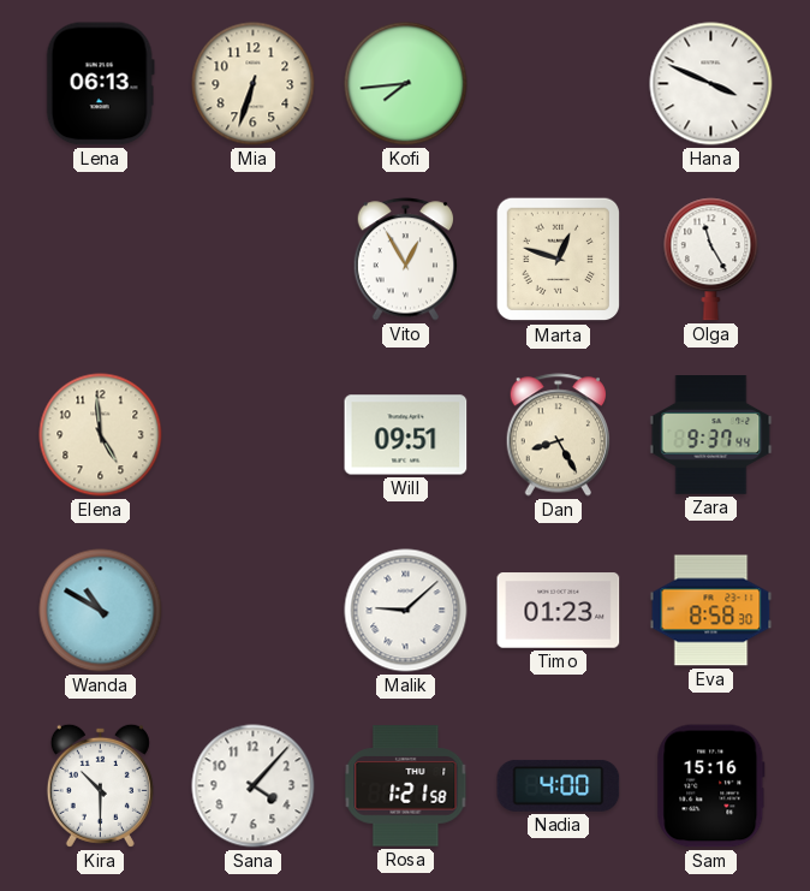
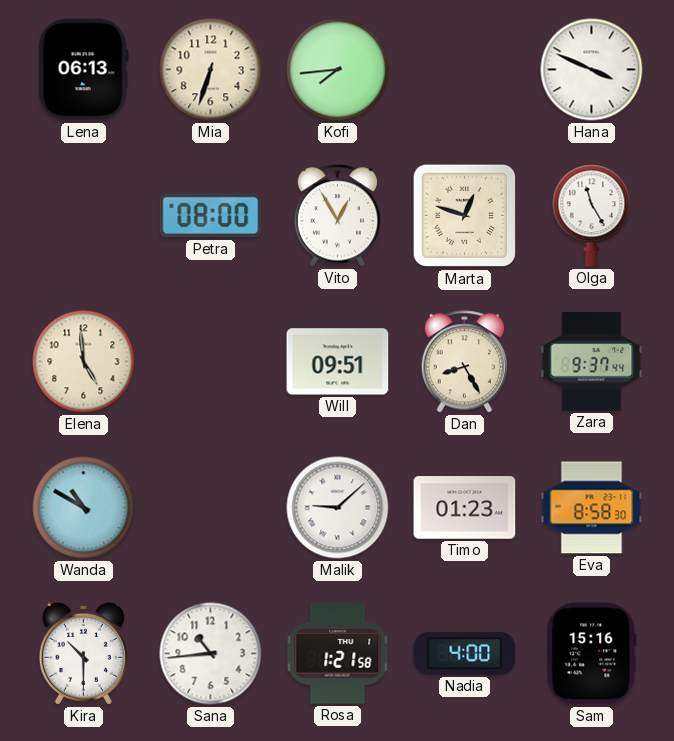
Petra: none -> 08:00
Sana: 4:07 -> 10:44
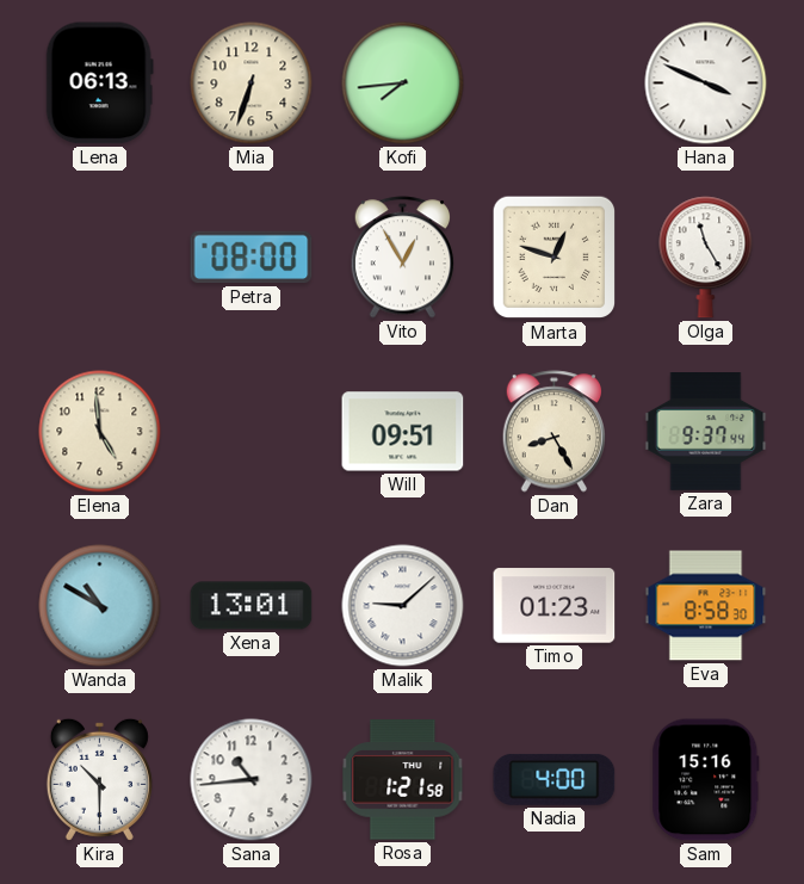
Xena: none -> 13:01
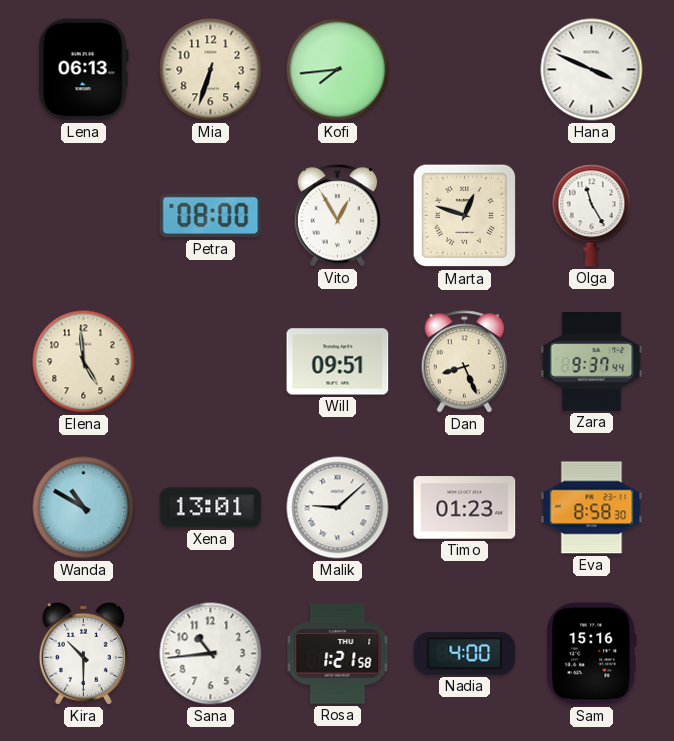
Dan: 8:25 -> 8:26
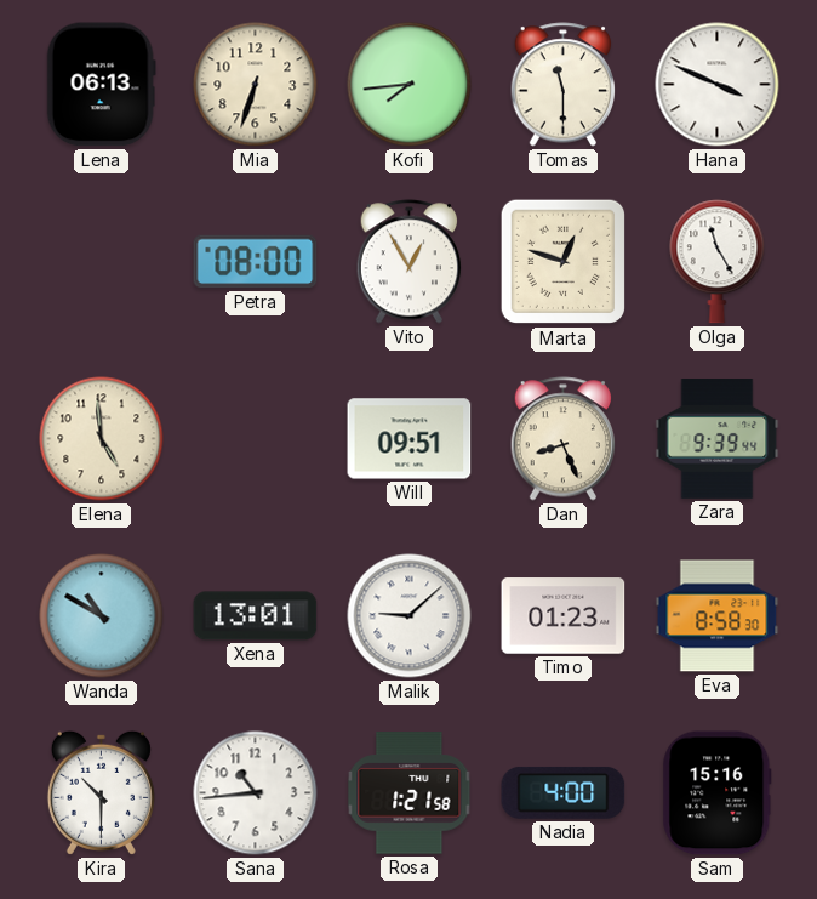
Tomas: none -> 11:30
Zara: 9:37 -> 9:39
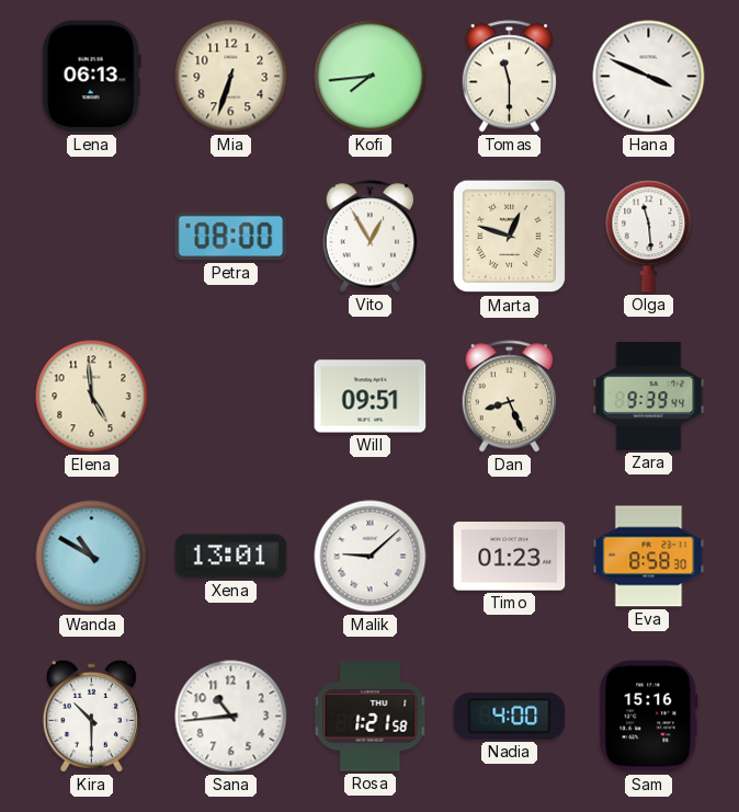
Olga: 11:25 -> 11:29
